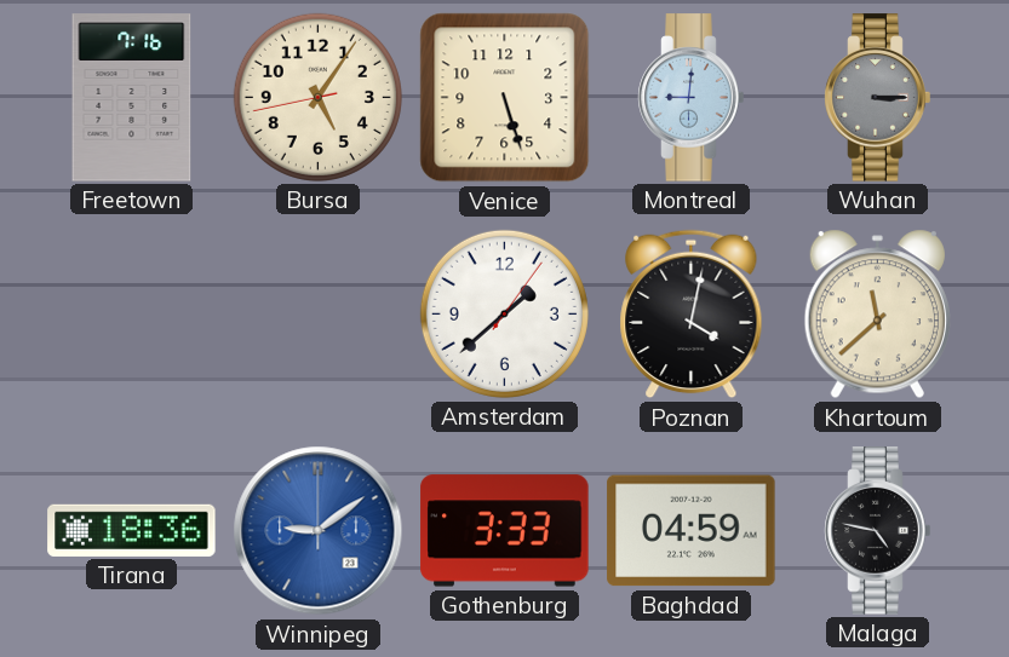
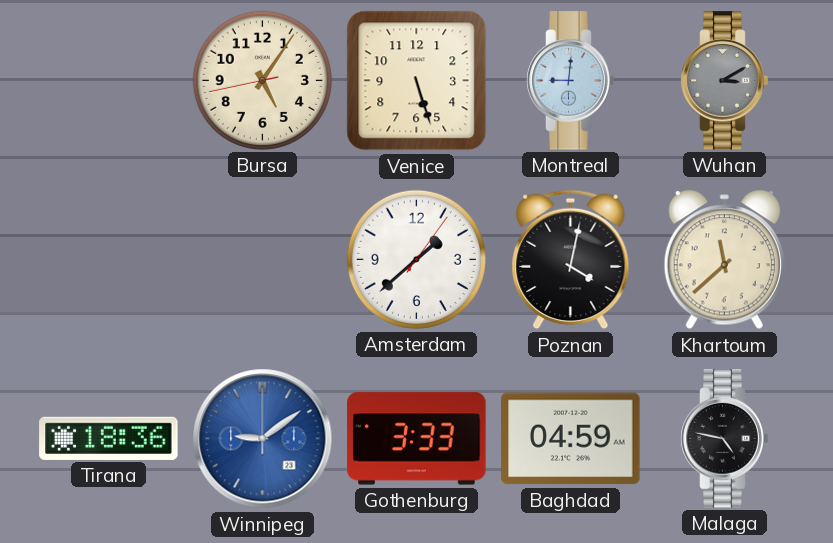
Freetown: 7:16 -> none
Wuhan: 3:15 -> 3:10
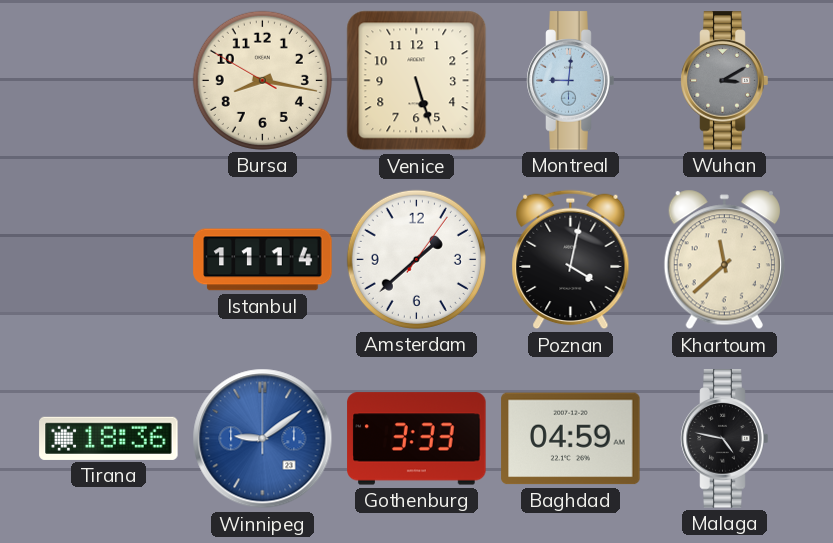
Bursa: 5:05 -> 8:16
Istanbul: none -> 11:14
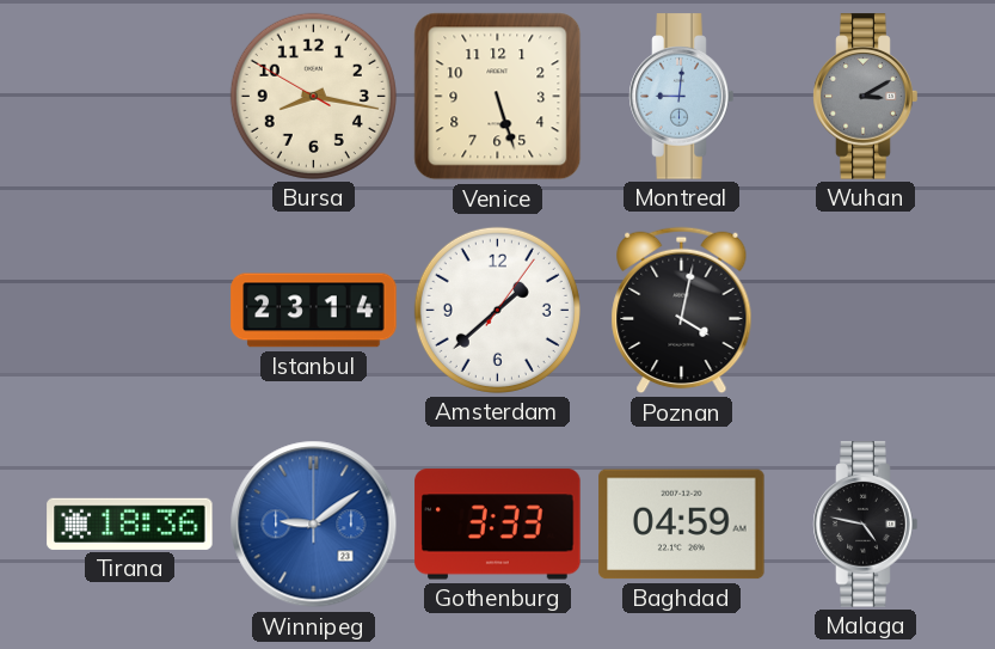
Istanbul: 11:14 -> 23:14
Khartoum: 11:38 -> none
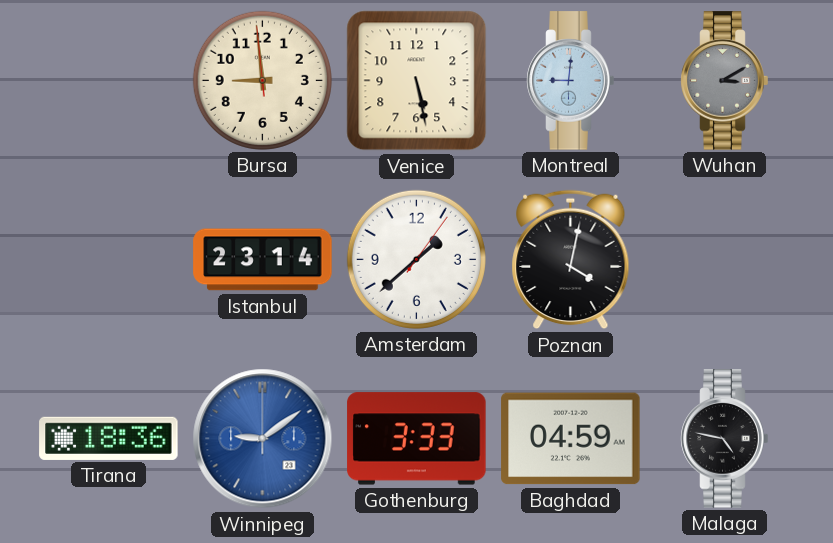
Bursa: 8:16 -> 8:58
Venice: 5:27 -> 5:28
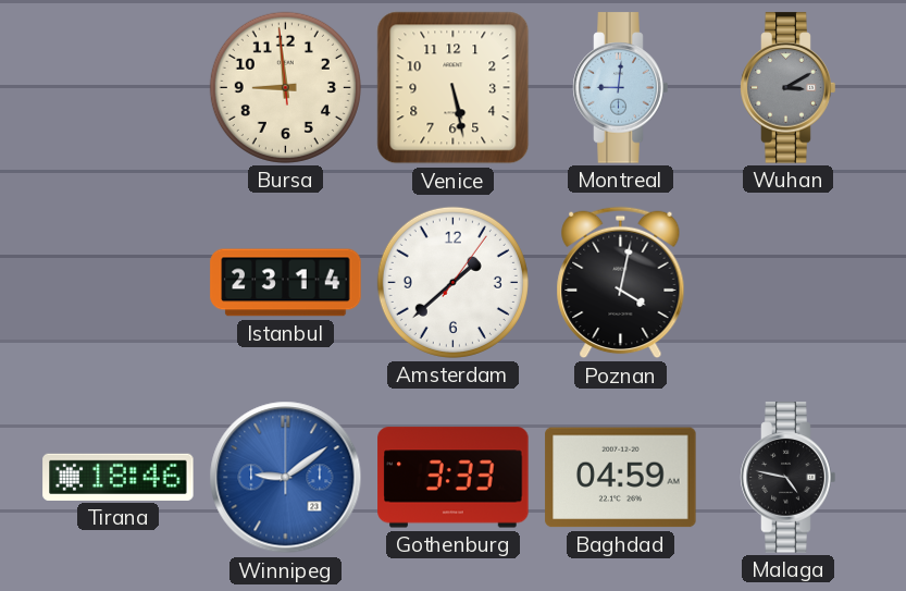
Tirana: 18:36 -> 18:46
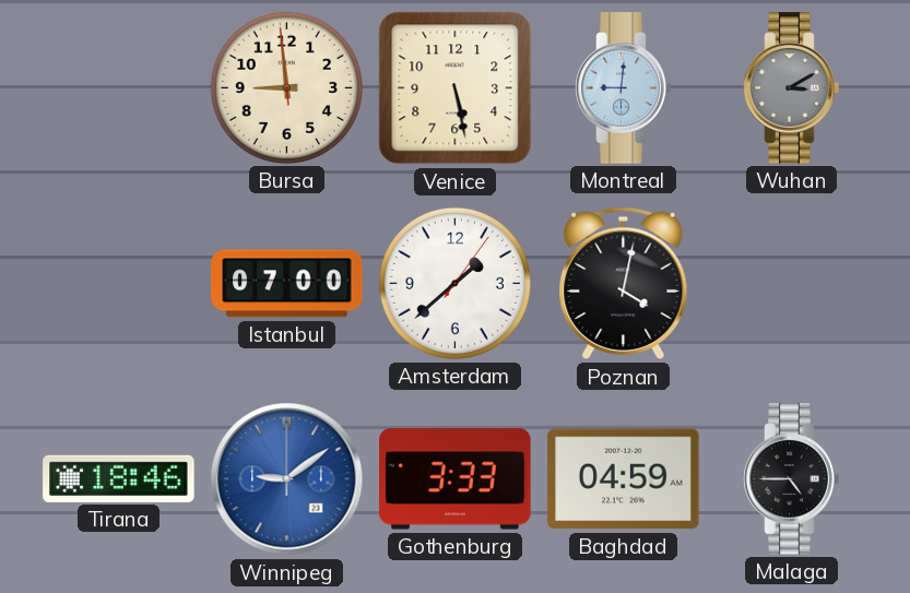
Istanbul: 23:14 -> 07:00
Malaga: 4:47 -> 4:45
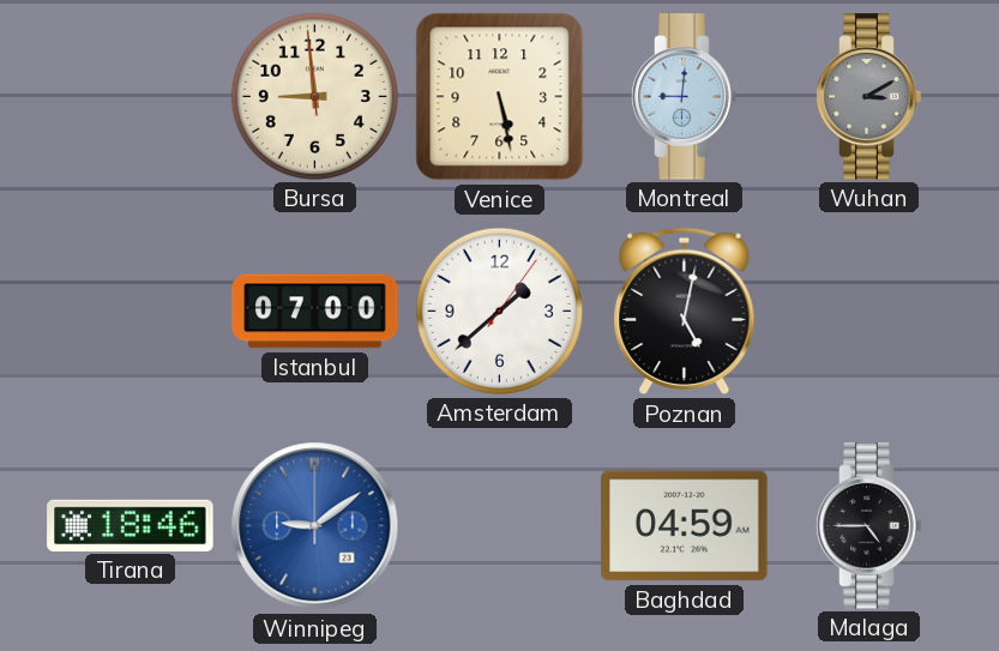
Poznan: 4:02 -> 5:02
Gothenburg: 3:33 -> none
